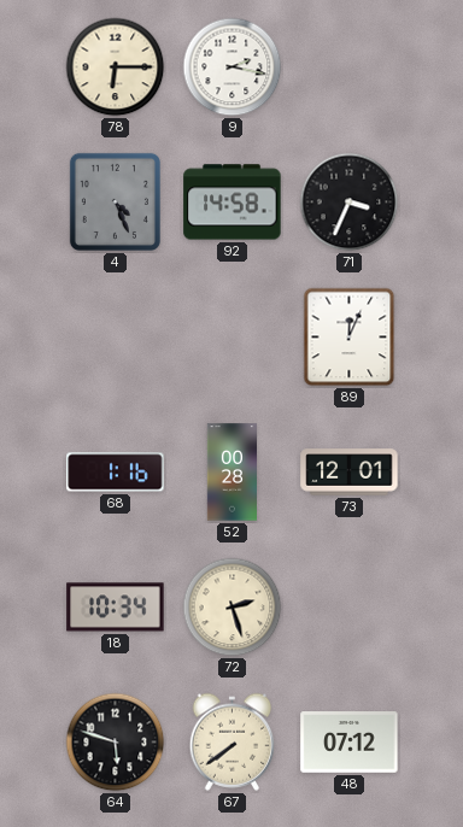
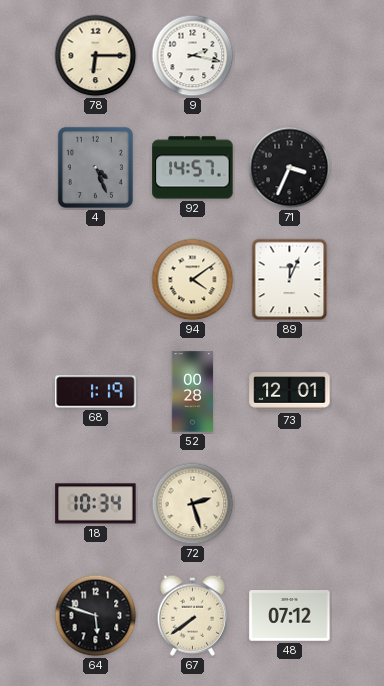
92: 14:58 -> 14:57
94: none -> 4:09
68: 1:16 -> 1:19
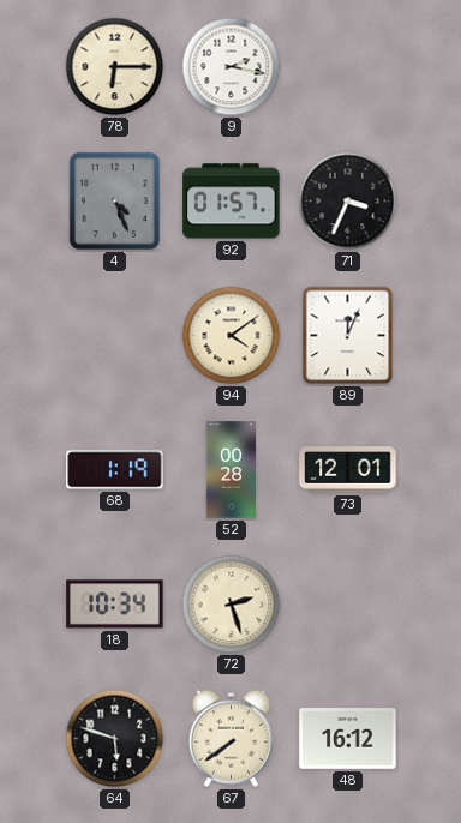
92: 14:57 -> 01:57
48: 07:12 -> 16:12
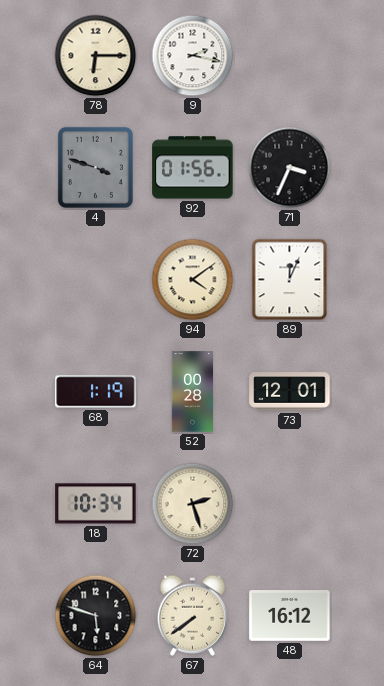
4: 4:26 -> 3:48
92: 01:57 -> 01:56
